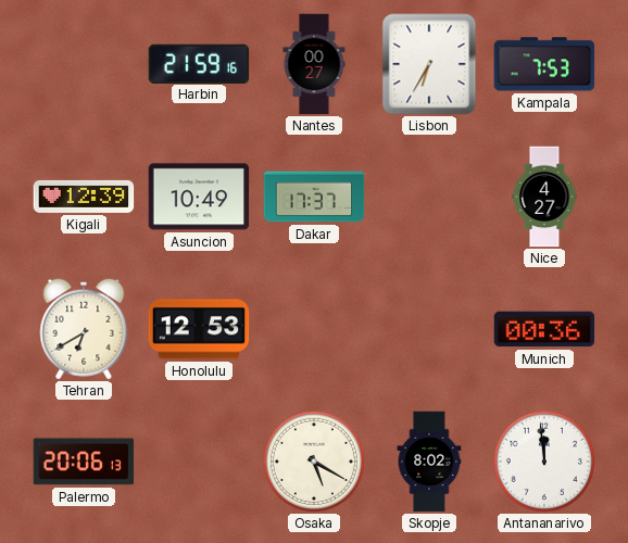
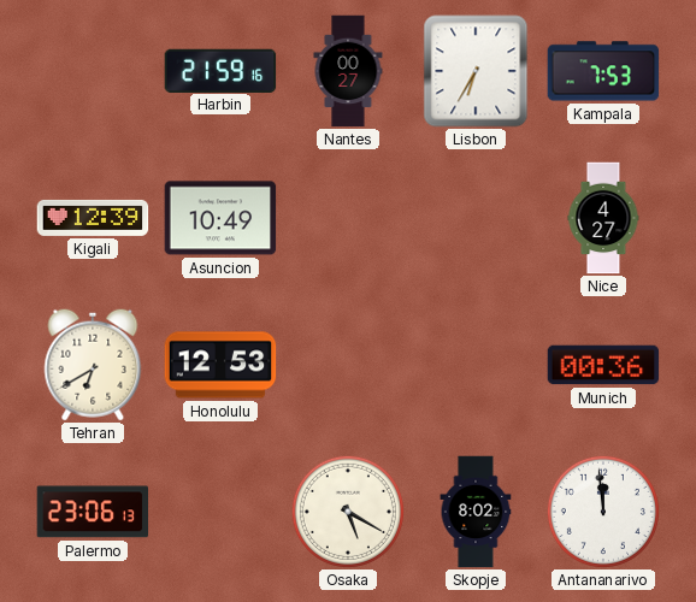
Dakar: 17:37 -> none
Palermo: 20:06 -> 23:06
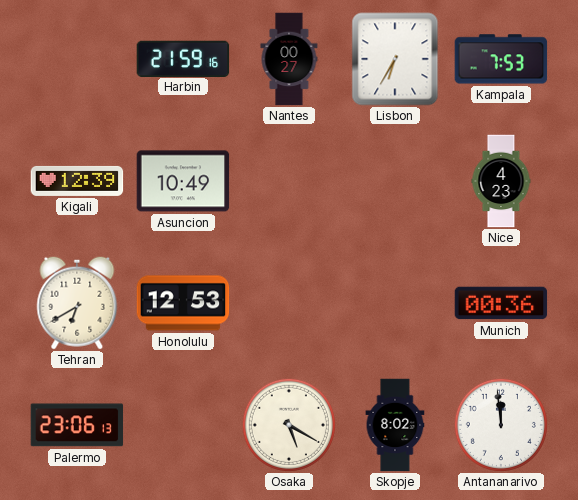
Nice: 4:27 -> 4:23
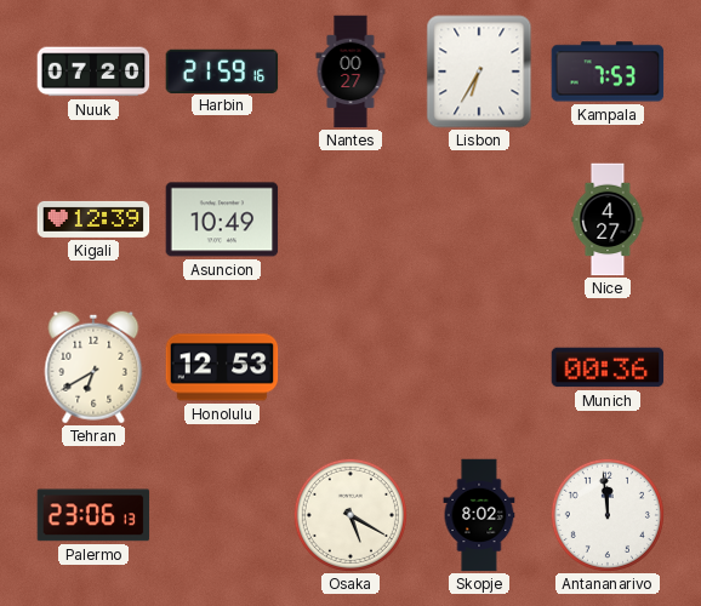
Nuuk: none -> 07:20
Nice: 4:23 -> 4:27
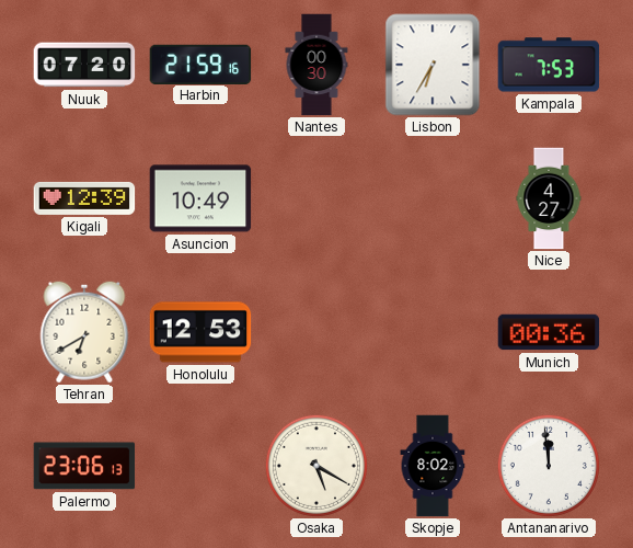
Nantes: 00:27 -> 00:30
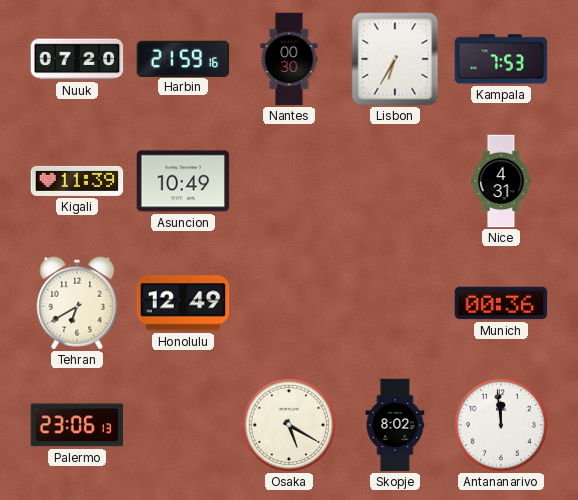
Kigali: 12:39 -> 11:39
Nice: 4:27 -> 4:31
Honolulu: 12:53 -> 12:49
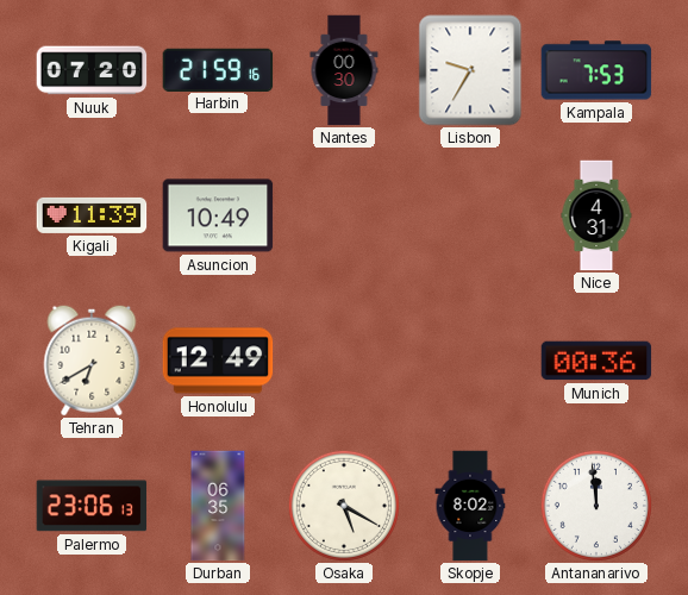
Lisbon: 6:35 -> 9:35
Durban: none -> 06:35
